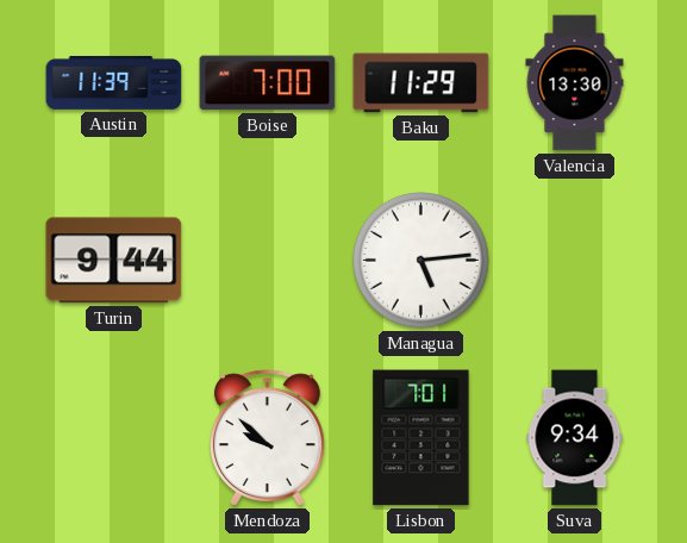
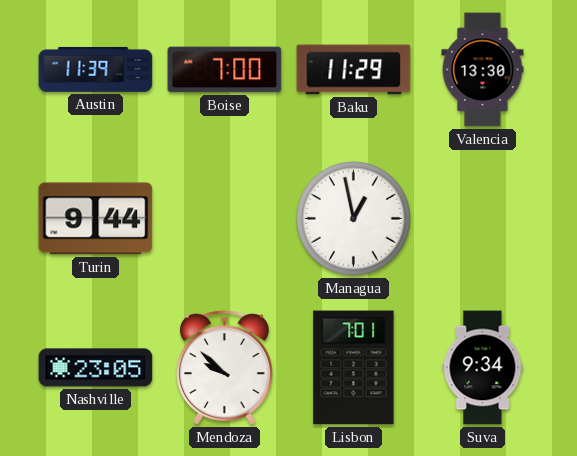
Managua: 5:14 -> 12:58
Nashville: none -> 23:05
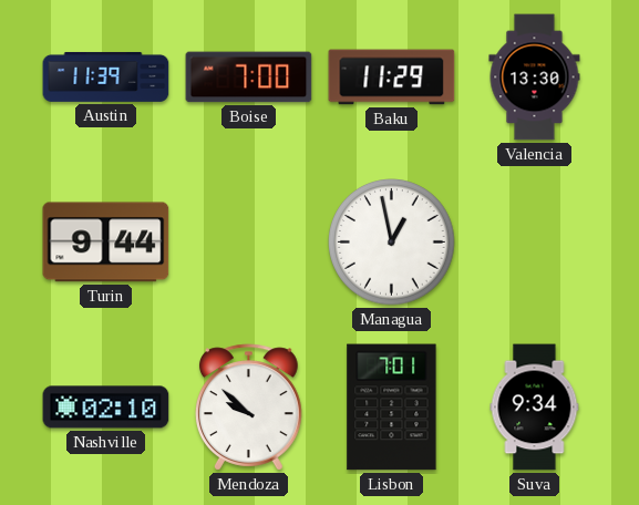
Nashville: 23:05 -> 02:10
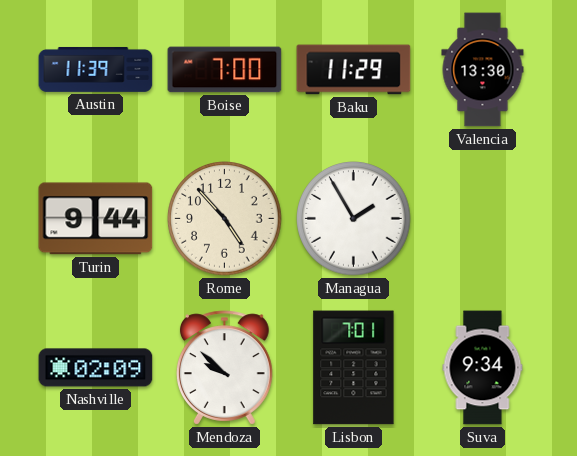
Rome: none -> 4:53
Managua: 12:58 -> 1:55
Nashville: 02:10 -> 02:09
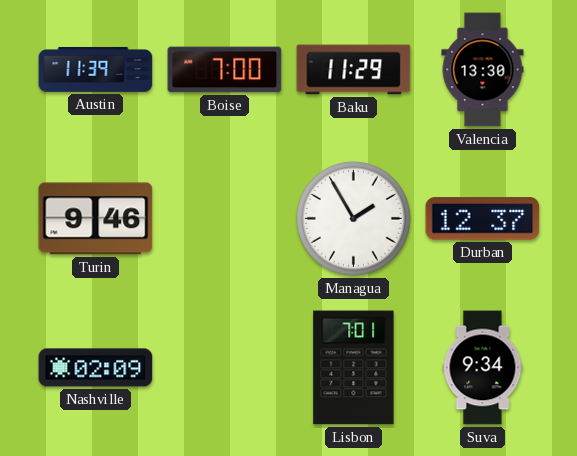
Turin: 9:44 -> 9:46
Rome: 4:53 -> none
Durban: none -> 12:37
Mendoza: 9:52 -> none
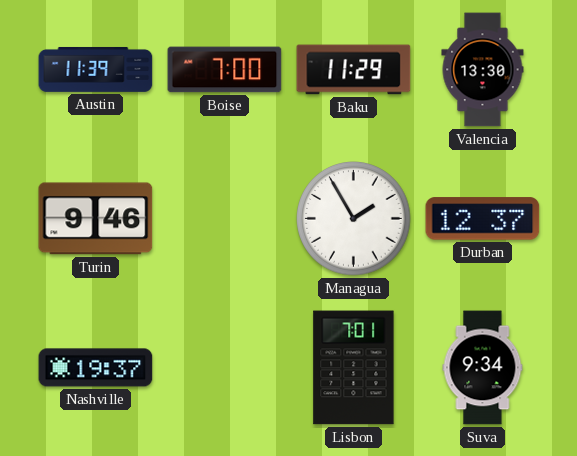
Nashville: 02:09 -> 19:37
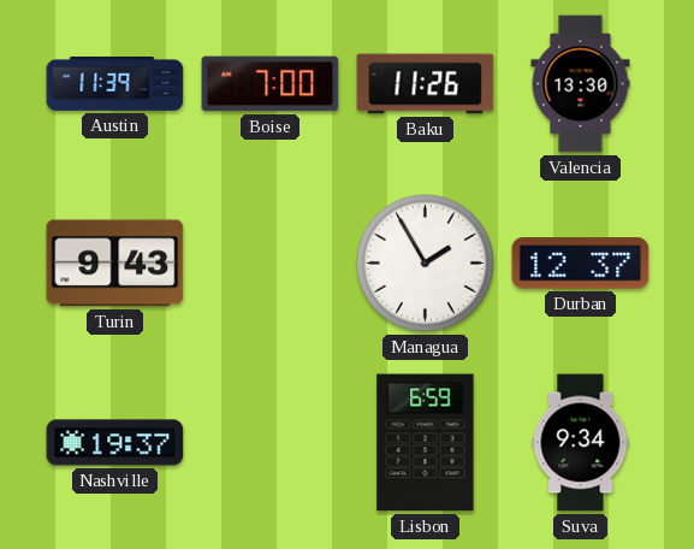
Baku: 11:29 -> 11:26
Turin: 9:46 -> 9:43
Lisbon: 7:01 -> 6:59
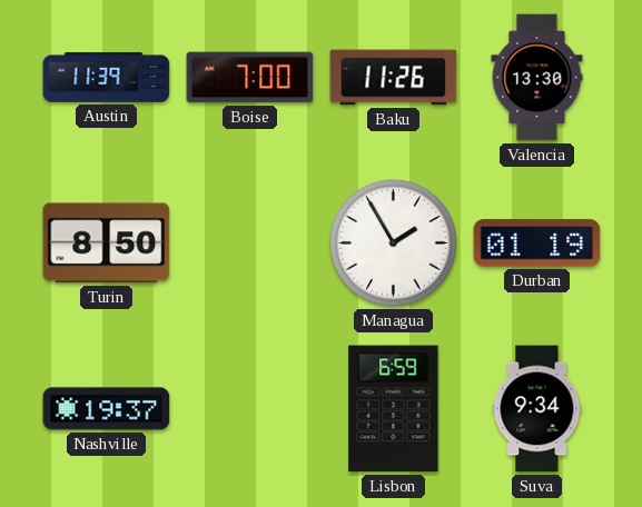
Turin: 9:43 -> 8:50
Durban: 12:37 -> 01:19
